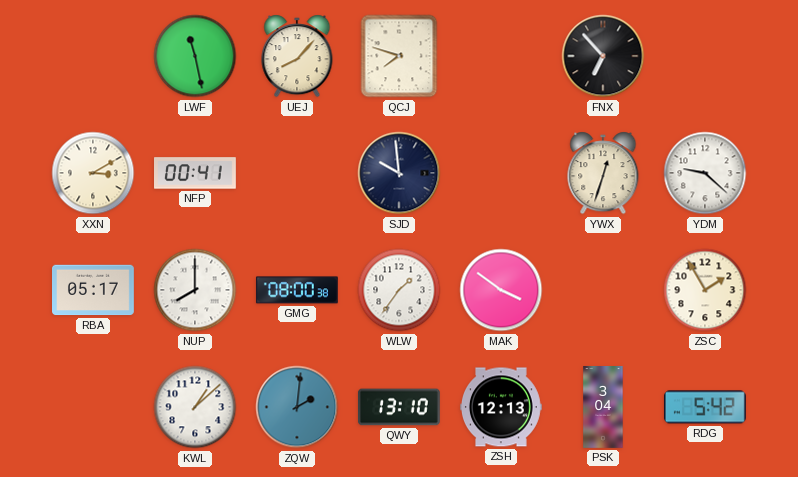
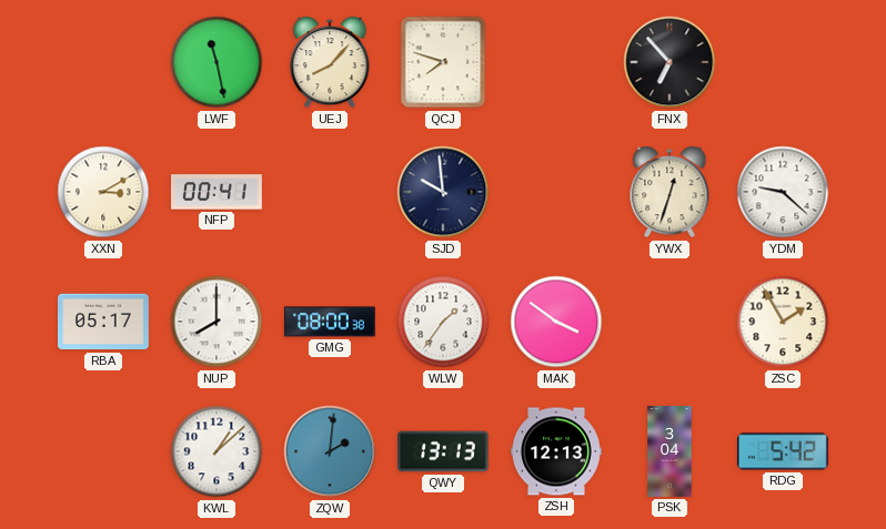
QWY: 13:10 -> 13:13
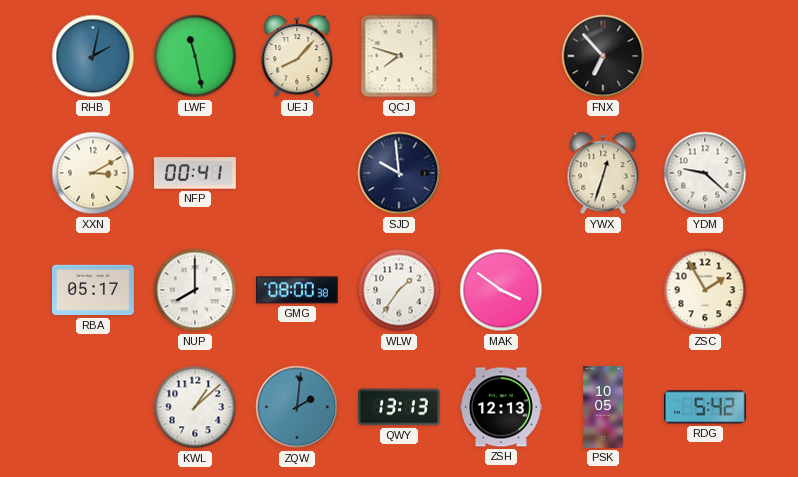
RHB: none -> 2:02
PSK: 3:04 -> 10:05
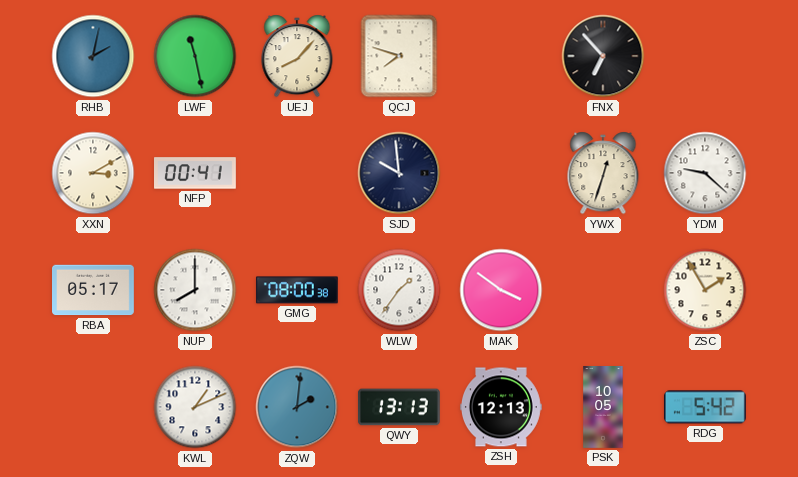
KWL: 1:08 -> 1:11
